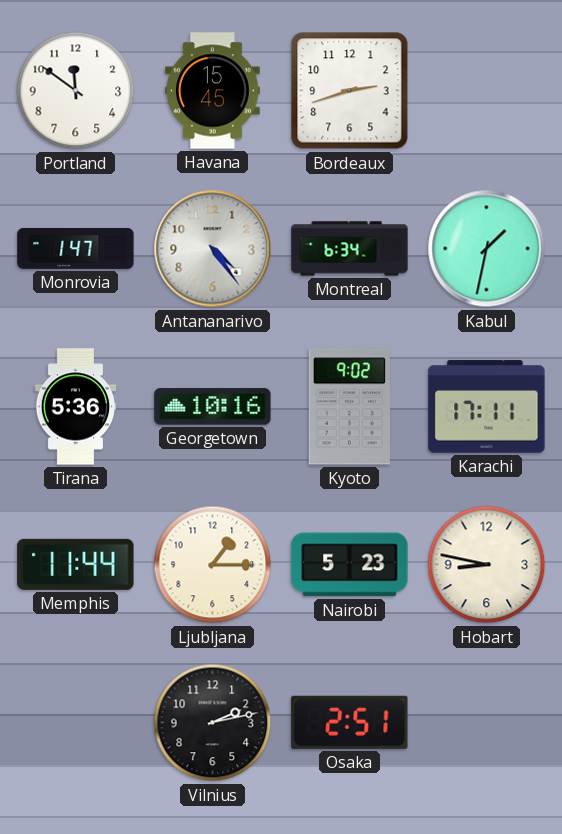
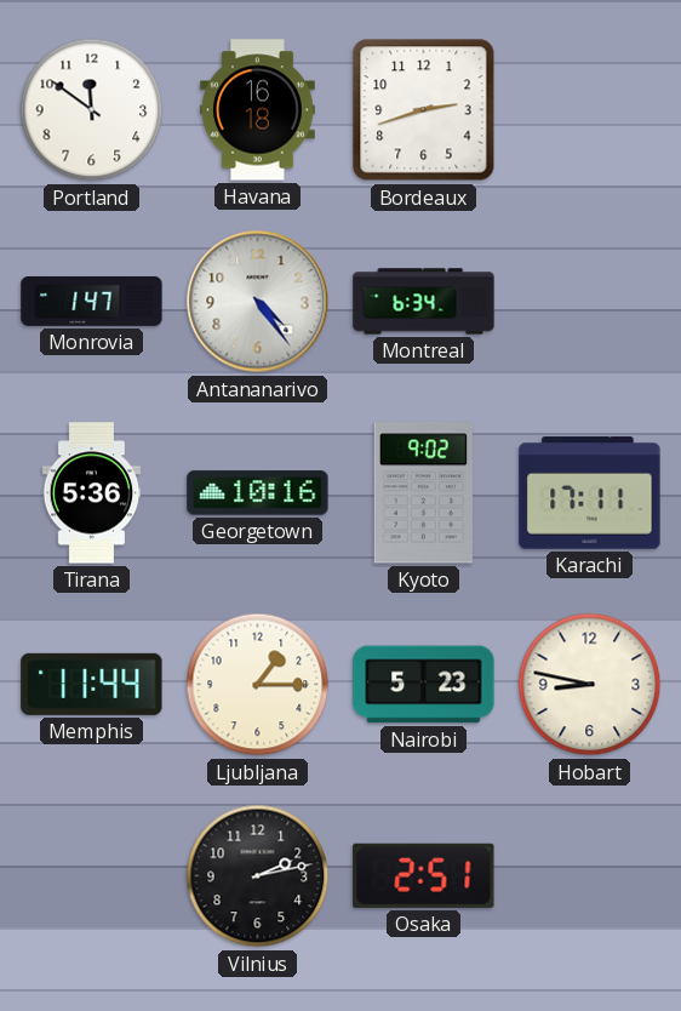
Havana: 15:45 -> 16:18
Kabul: 1:32 -> none
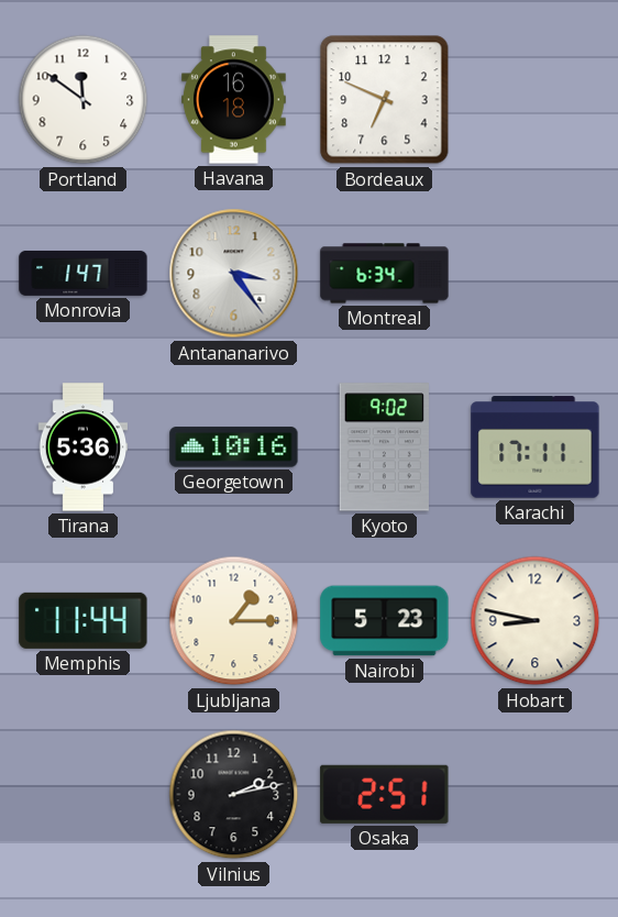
Bordeaux: 2:42 -> 6:49
Antananarivo: 4:24 -> 3:24
